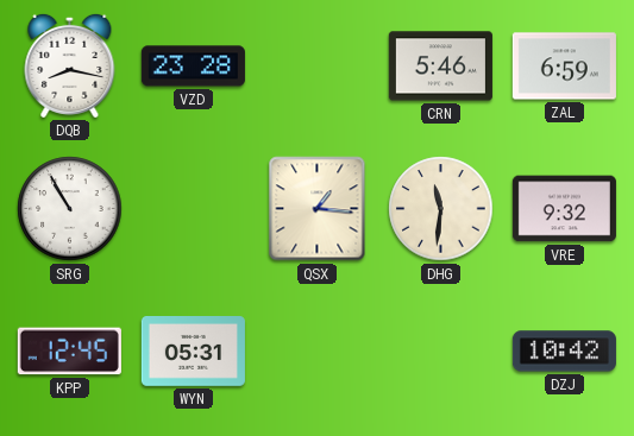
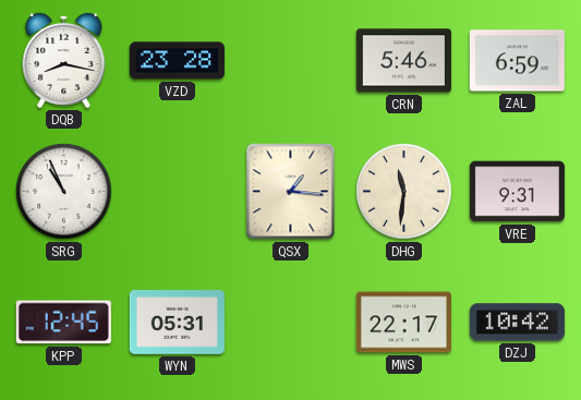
SRG: 10:55 -> 10:56
VRE: 9:32 -> 9:31
MWS: none -> 22:17
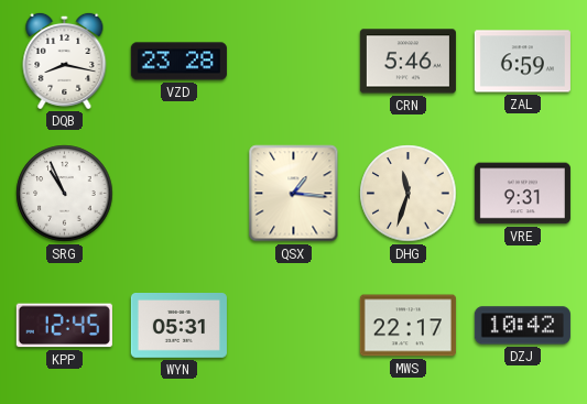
DHG: 11:31 -> 11:33
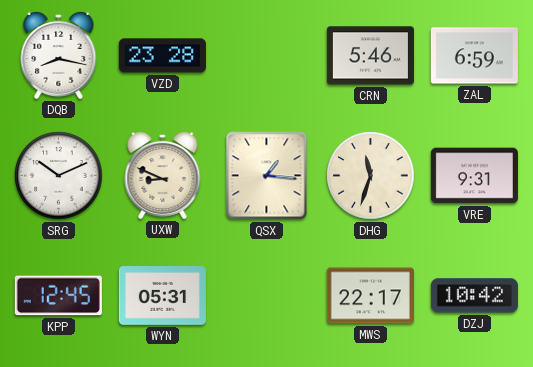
SRG: 10:56 -> 10:11
UXW: none -> 8:49
